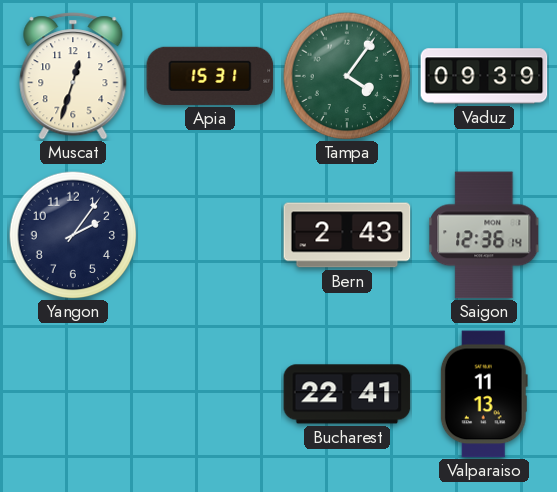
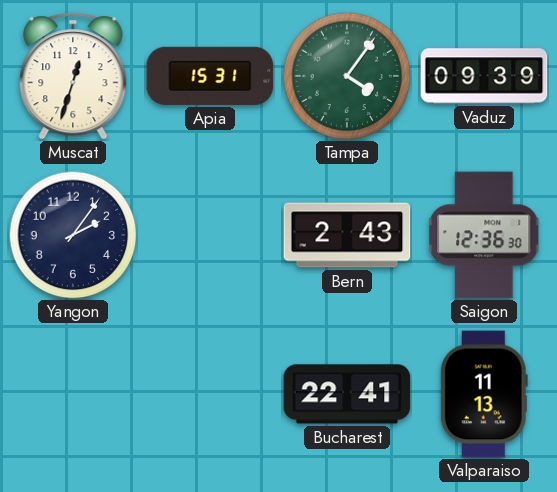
Saigon: 12:36:14 -> 12:36:30
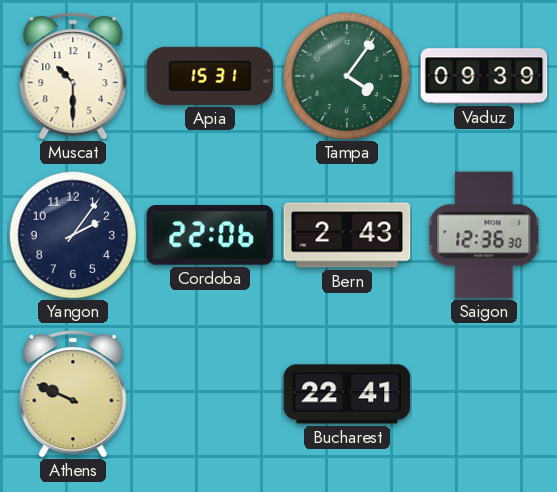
Muscat: 12:33 -> 10:30
Cordoba: none -> 22:06
Athens: none -> 9:49
Valparaiso: 11:13 -> none
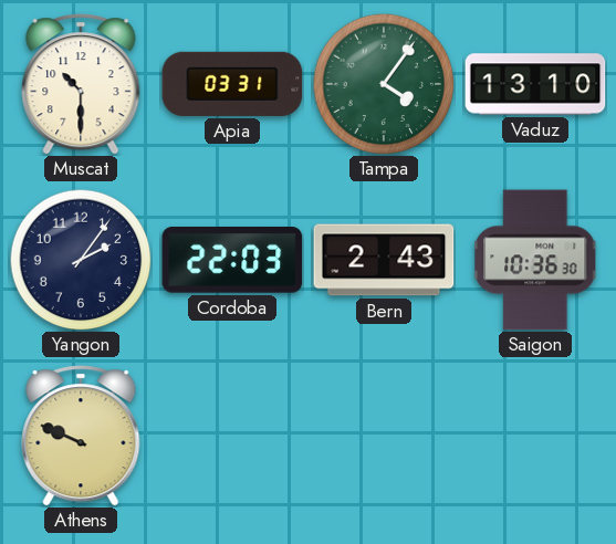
Apia: 15:31 -> 03:31
Vaduz: 09:39 -> 13:10
Cordoba: 22:06 -> 22:03
Saigon: 12:36 -> 10:36
Bucharest: 22:41 -> none
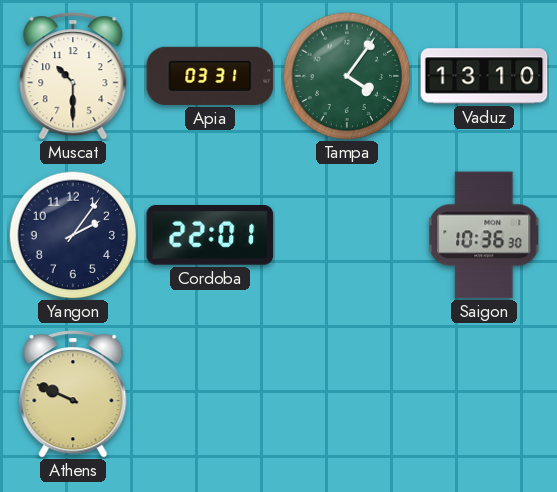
Cordoba: 22:03 -> 22:01
Bern: 2:43 -> none
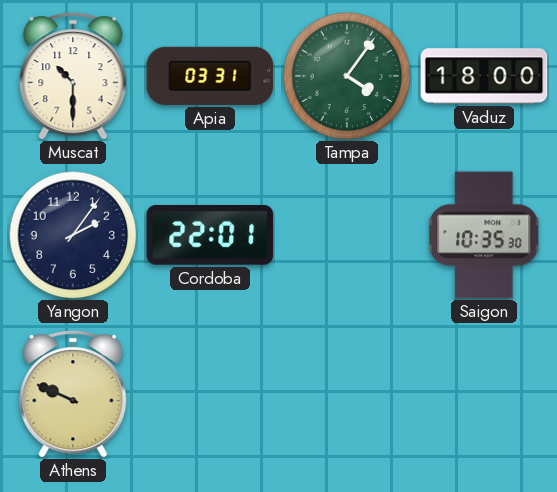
Vaduz: 13:10 -> 18:00
Saigon: 10:36 -> 10:35
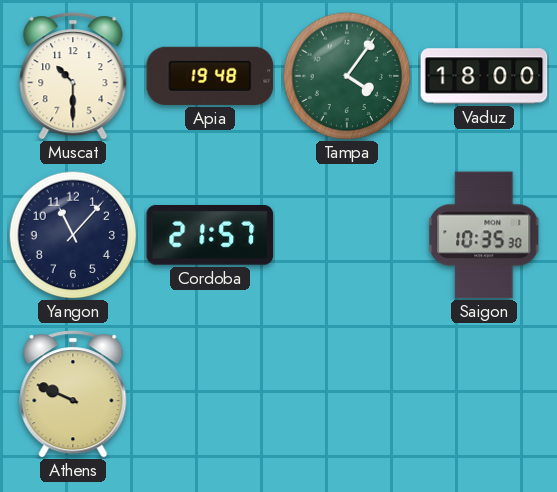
Apia: 03:31 -> 19:48
Yangon: 2:06 -> 11:07
Cordoba: 22:01 -> 21:57
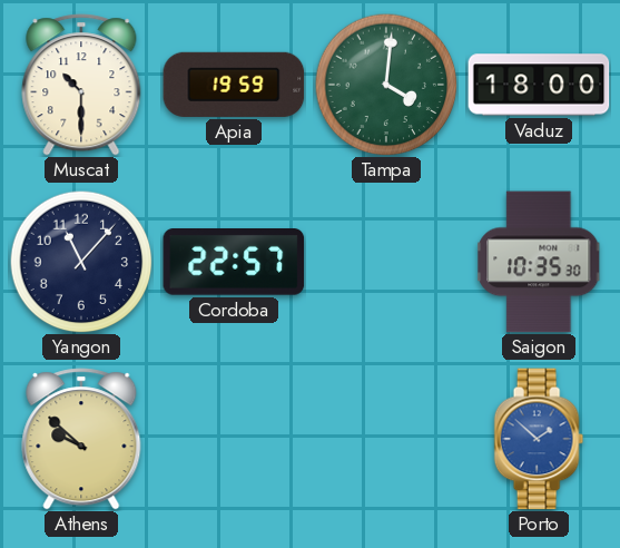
Apia: 19:48 -> 19:59
Tampa: 4:06 -> 4:01
Cordoba: 21:57 -> 22:57
Athens: 9:49 -> 9:52
Porto: none -> 1:52
